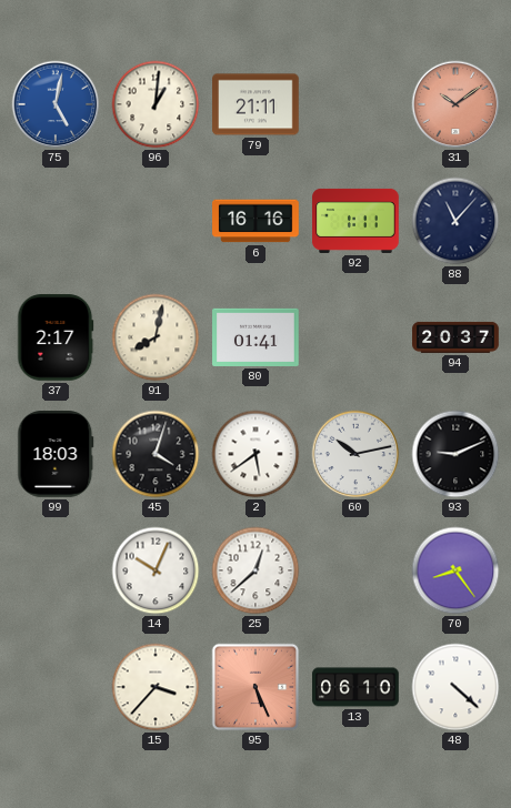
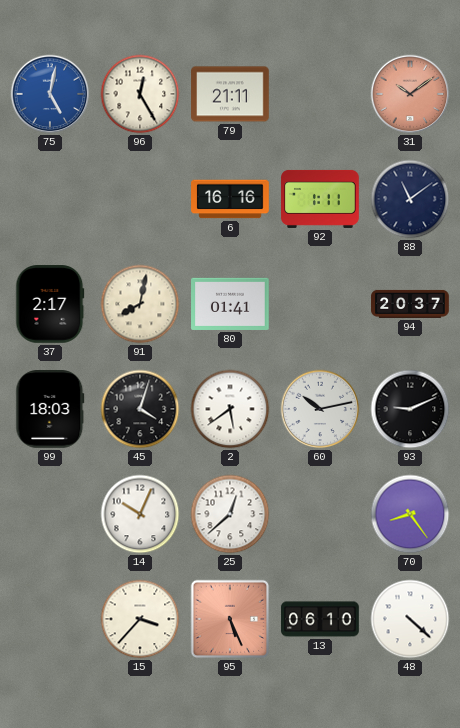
96: 1:01 -> 12:25
88: 11:07 -> 11:09
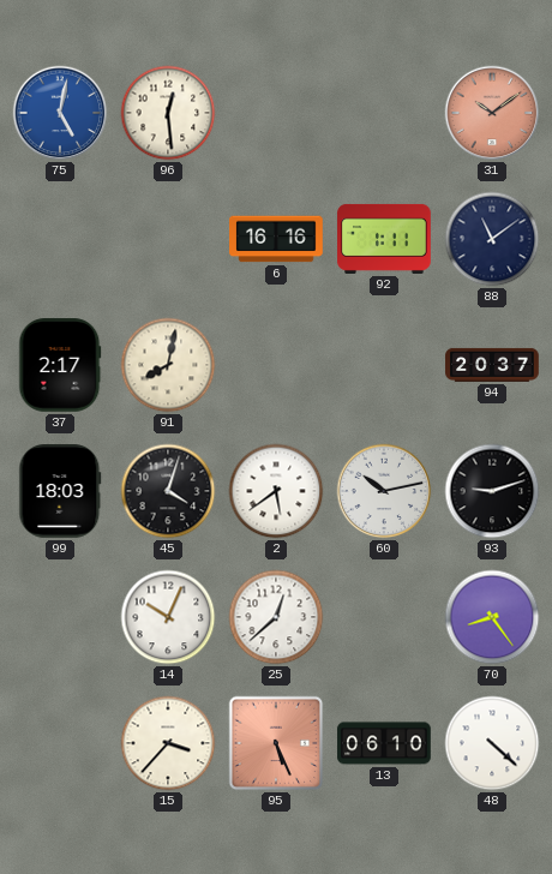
96: 12:25 -> 12:29
79: 21:11 -> none
80: 01:41 -> none
93: 9:11 -> 9:12
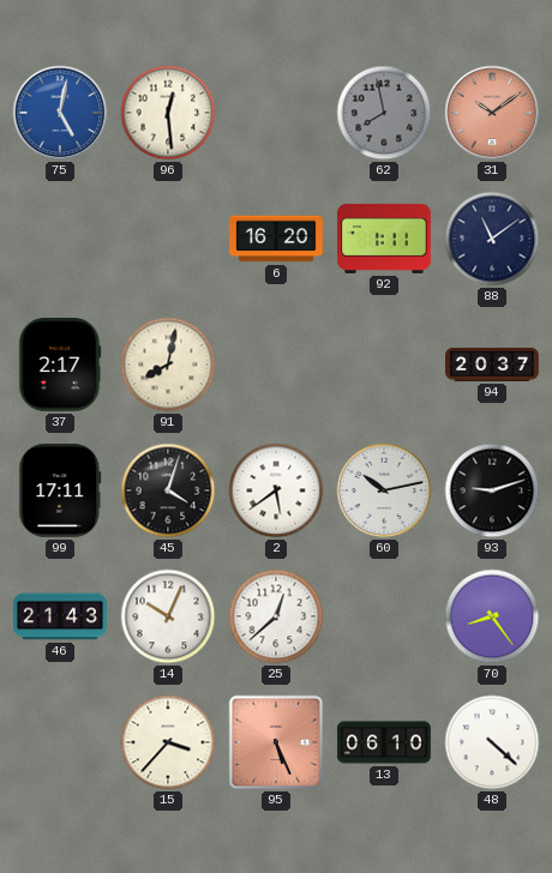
62: none -> 7:58
6: 16:16 -> 16:20
99: 18:03 -> 17:11
46: none -> 21:43
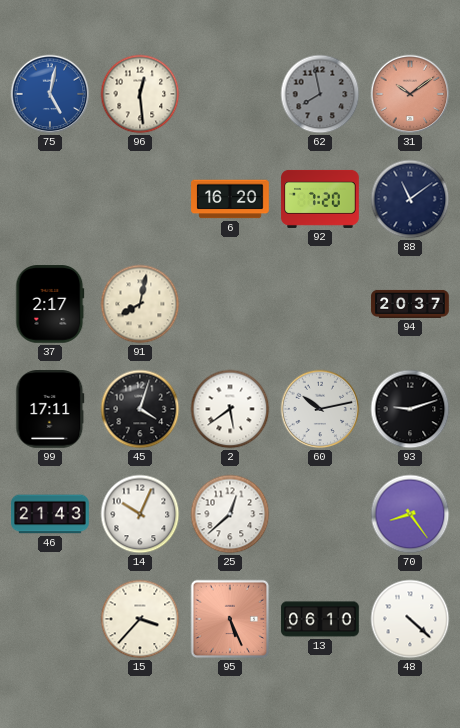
92: 1:11 -> 7:20
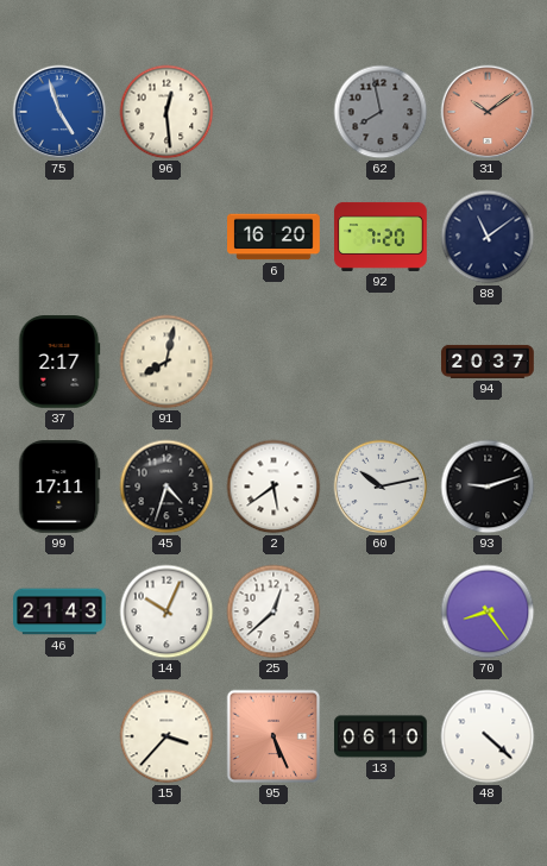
75: 5:02 -> 4:57
45: 4:03 -> 4:33
